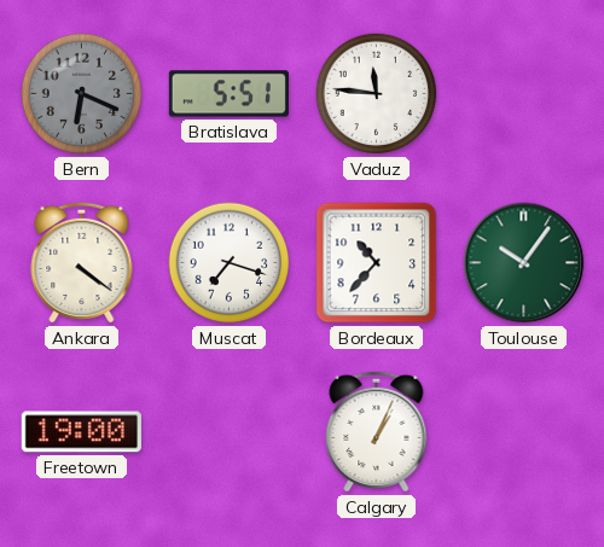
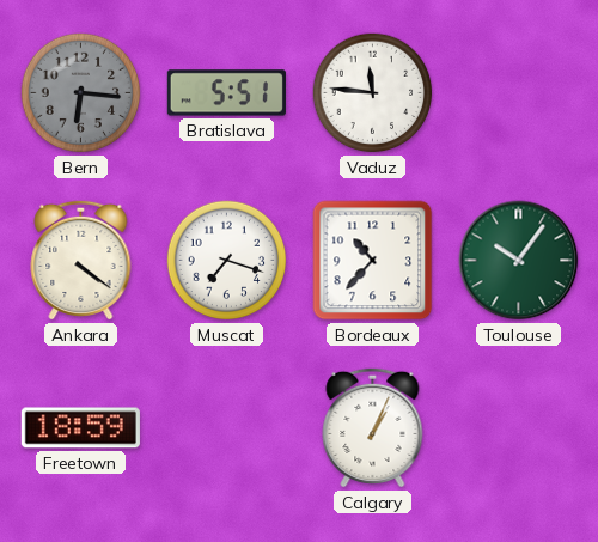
Bern: 6:19 -> 6:16
Freetown: 19:00 -> 18:59
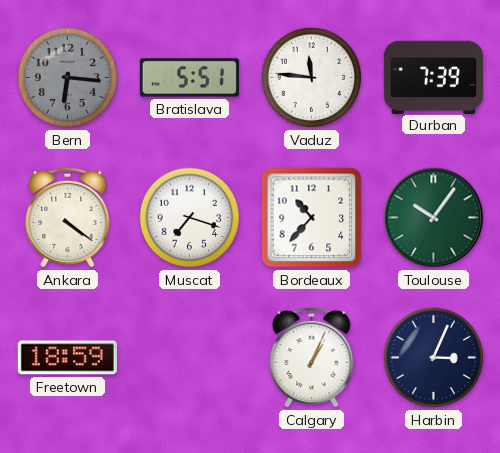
Durban: none -> 7:39
Harbin: none -> 3:04
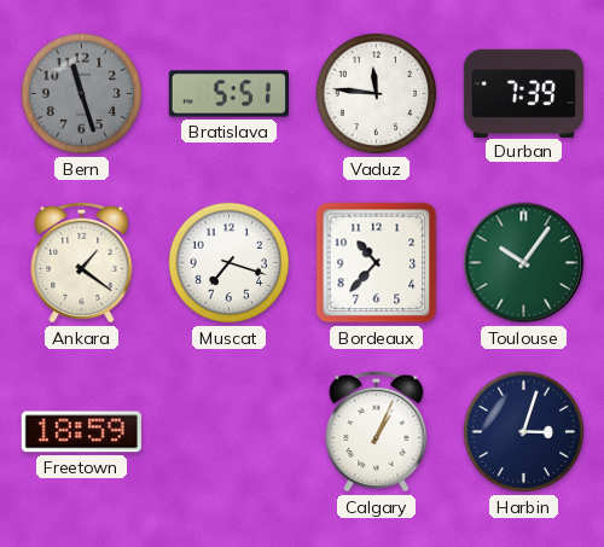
Bern: 6:16 -> 11:27
Ankara: 4:21 -> 1:21
Harbin: 3:04 -> 3:03
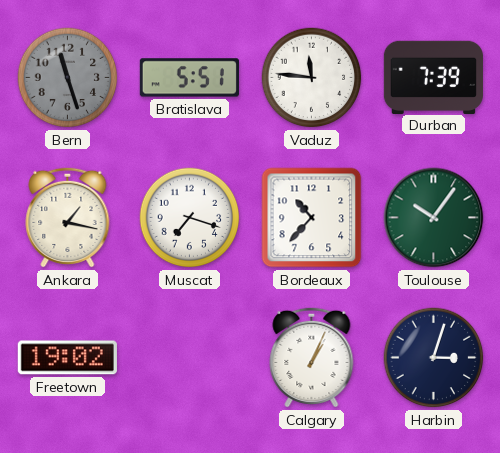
Ankara: 1:21 -> 1:17
Freetown: 18:59 -> 19:02
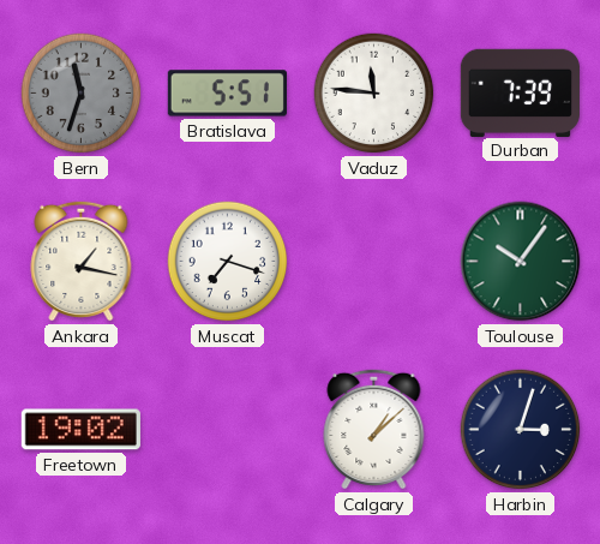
Bern: 11:27 -> 11:33
Bordeaux: 10:37 -> none
Calgary: 1:04 -> 1:08
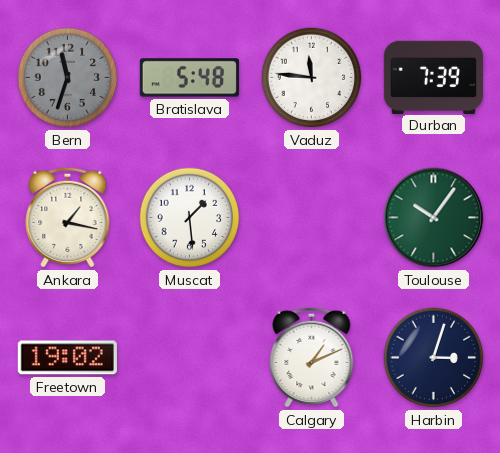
Bratislava: 5:51 -> 5:48
Muscat: 7:18 -> 1:29
Calgary: 1:08 -> 1:11
